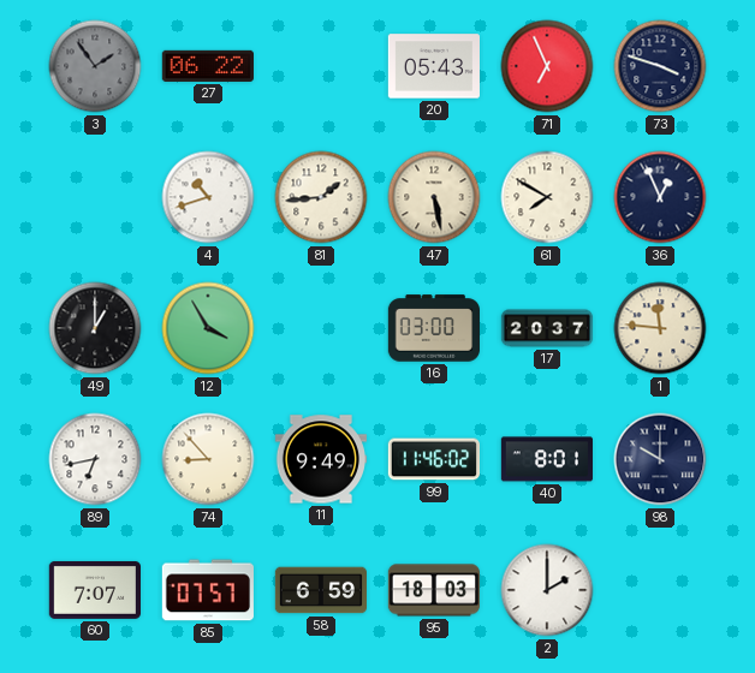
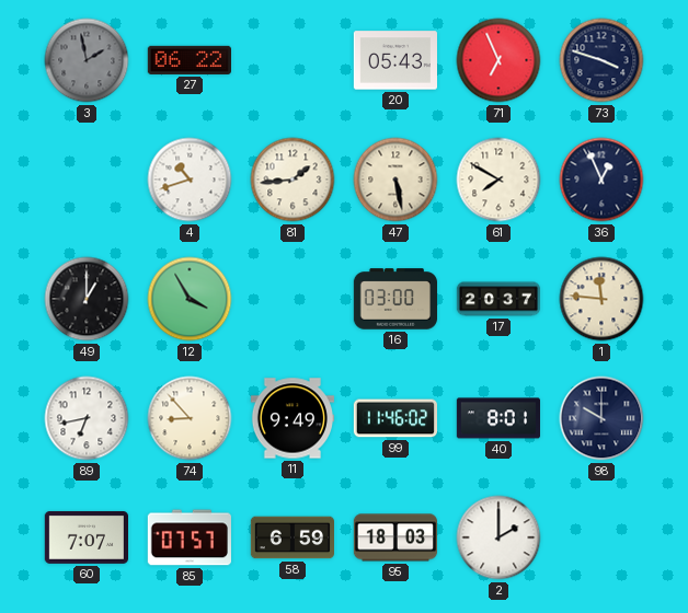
3: 1:54 -> 1:58
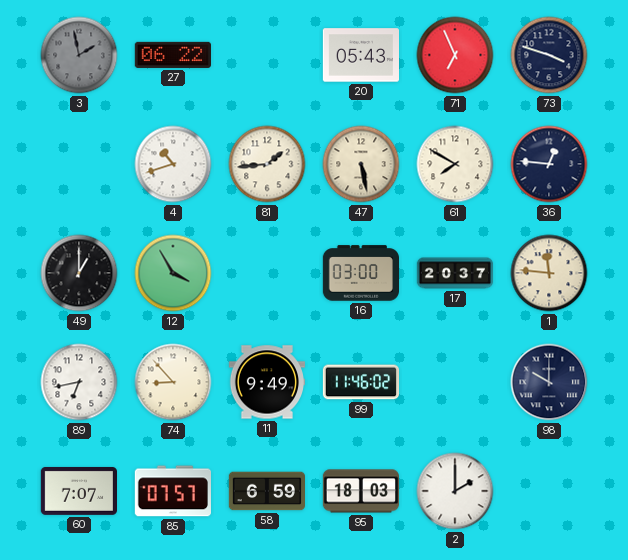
36: 12:56 -> 12:46
40: 8:01 -> none
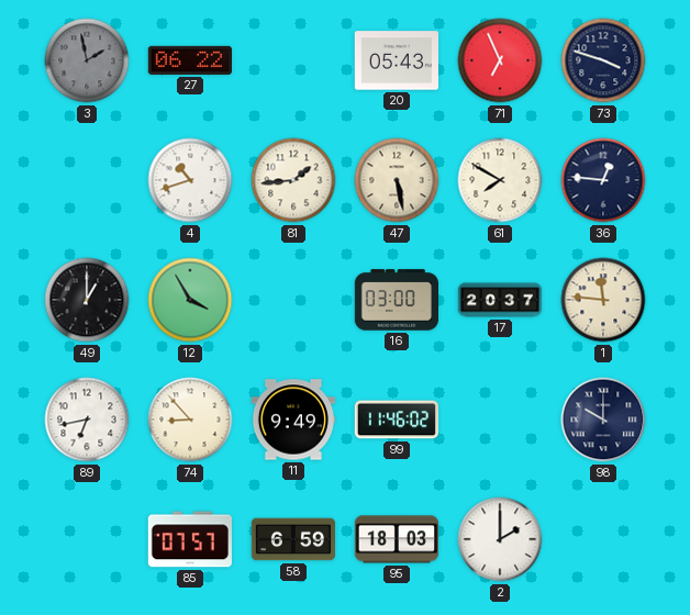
60: 7:07 -> none
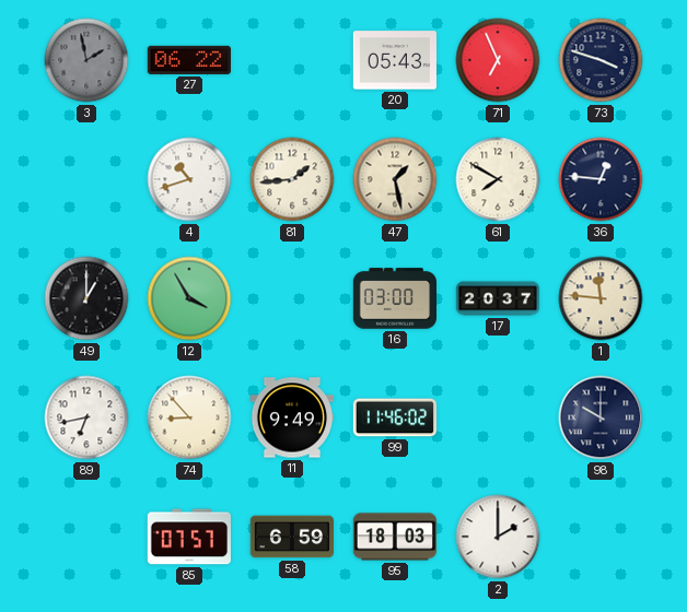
47: 5:28 -> 1:28
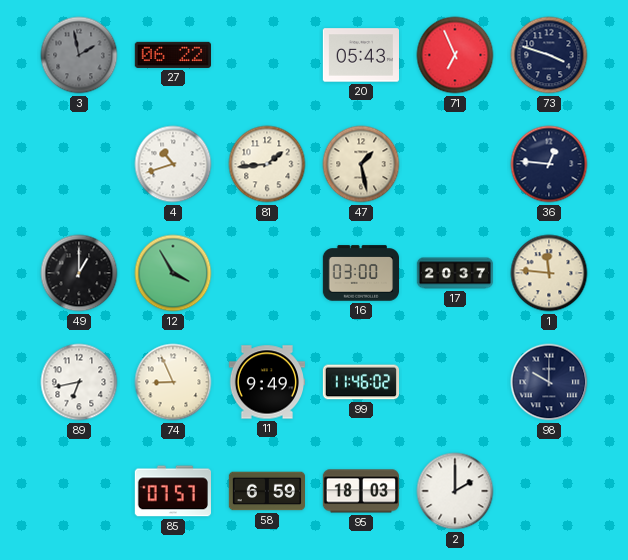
61: 7:50 -> none
74: 8:53 -> 8:56
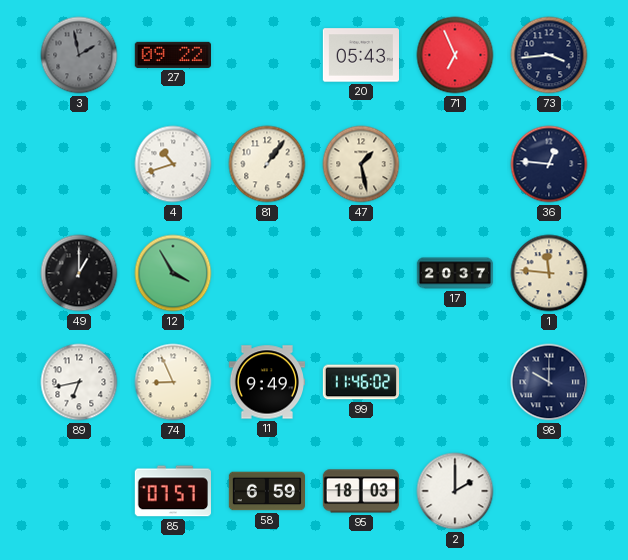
27: 06:22 -> 09:22
73: 3:48 -> 3:44
81: 1:44 -> 1:06
16: 03:00 -> none
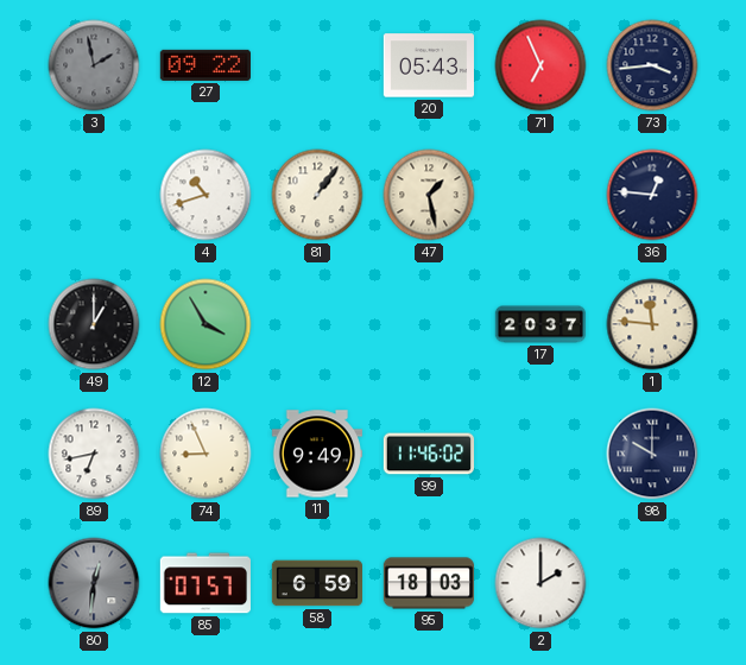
80: none -> 12:31
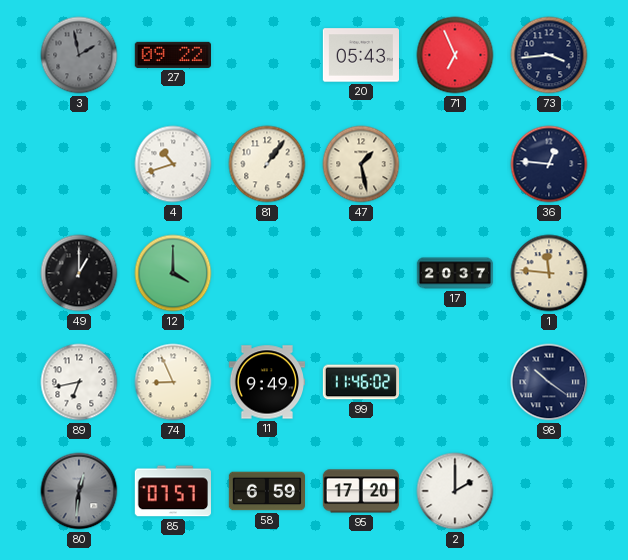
12: 3:55 -> 4:00
98: 10:00 -> 10:21
95: 18:03 -> 17:20
